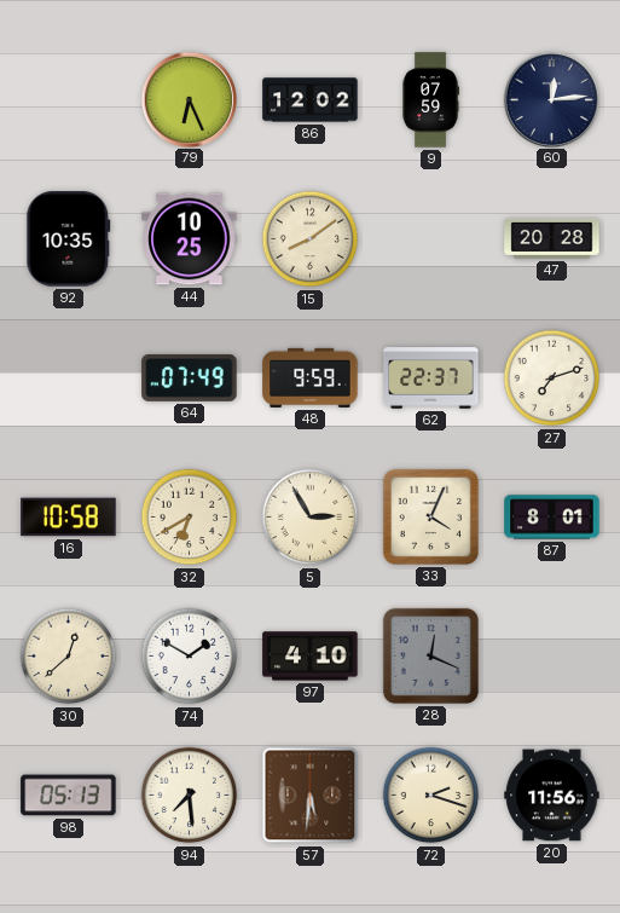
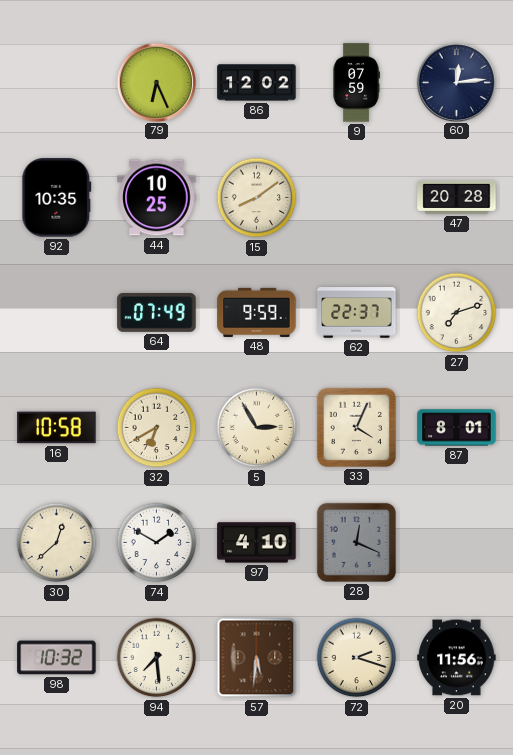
98: 05:13 -> 10:32
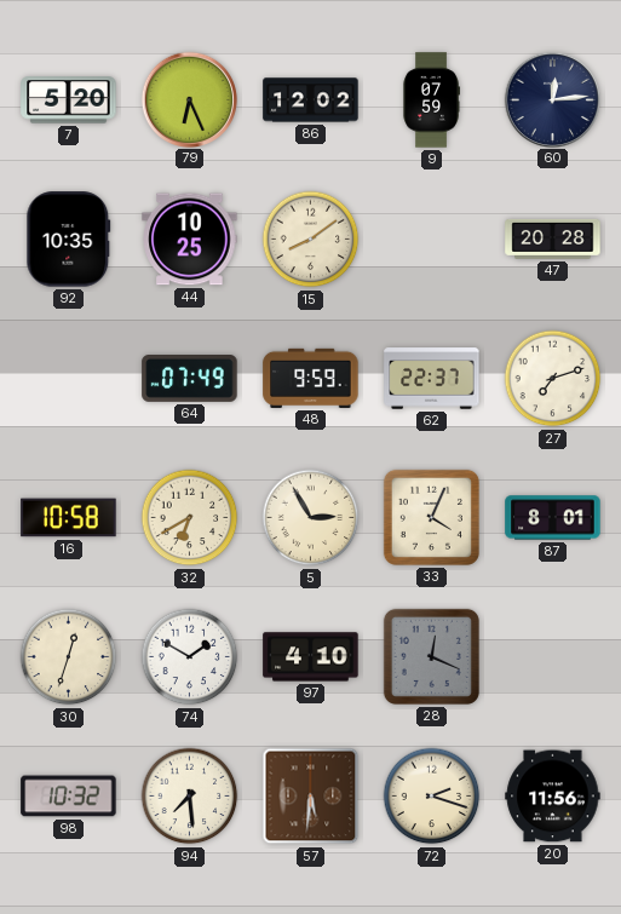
7: none -> 5:20
30: 12:38 -> 12:33
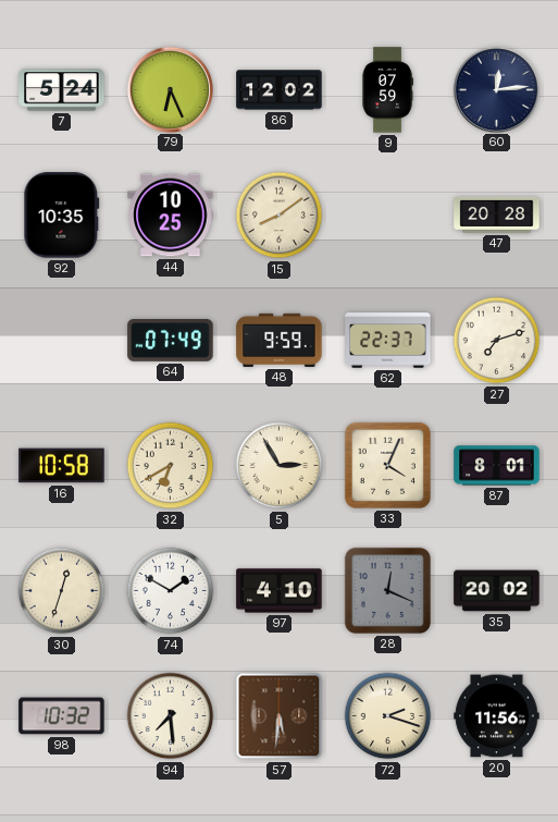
7: 5:20 -> 5:24
35: none -> 20:02
